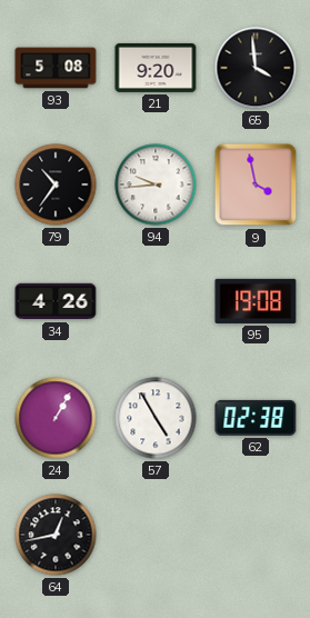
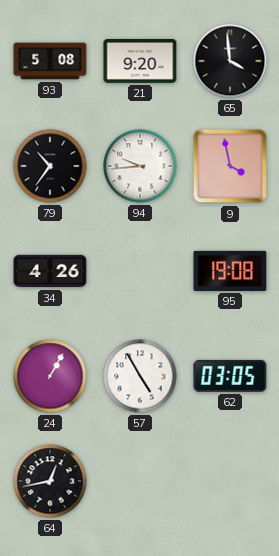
62: 02:38 -> 03:05
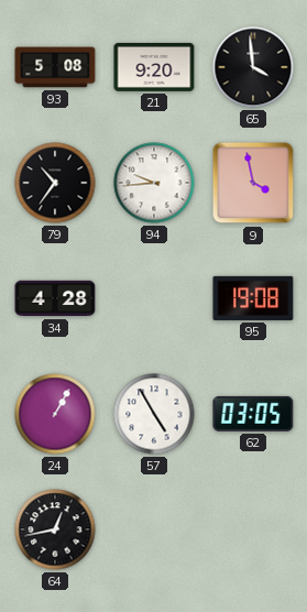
34: 4:26 -> 4:28
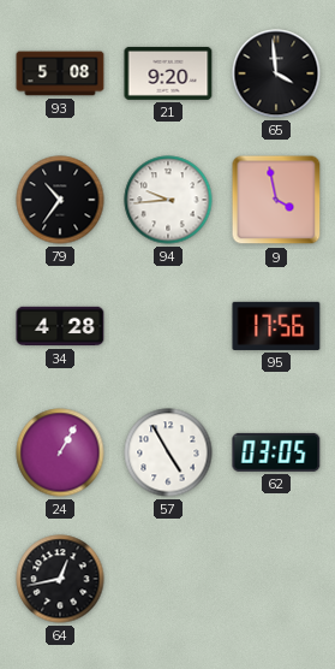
95: 19:08 -> 17:56
